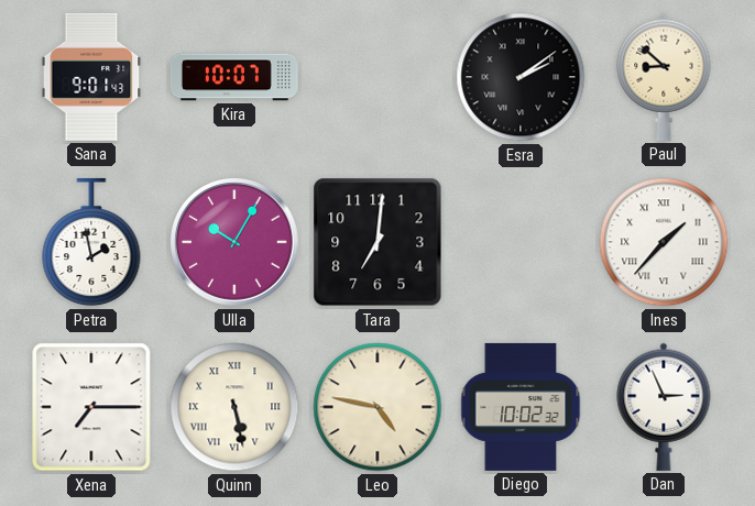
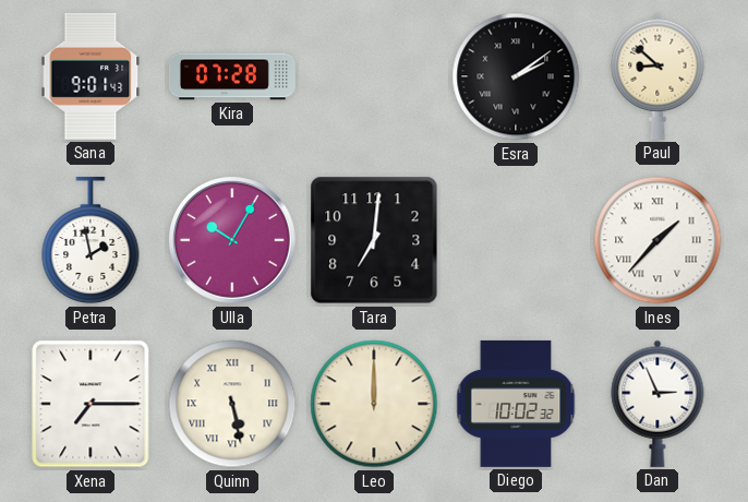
Kira: 10:07 -> 07:28
Leo: 4:47 -> 12:00
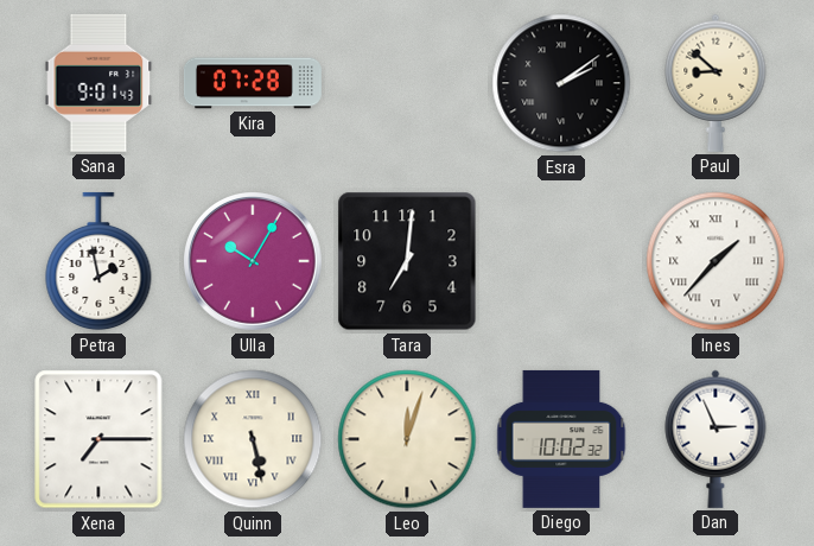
Leo: 12:00 -> 12:03
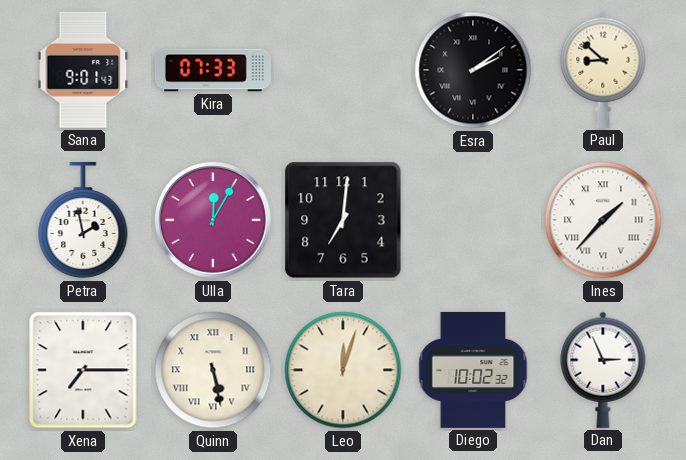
Kira: 07:28 -> 07:33
Ulla: 10:05 -> 12:05
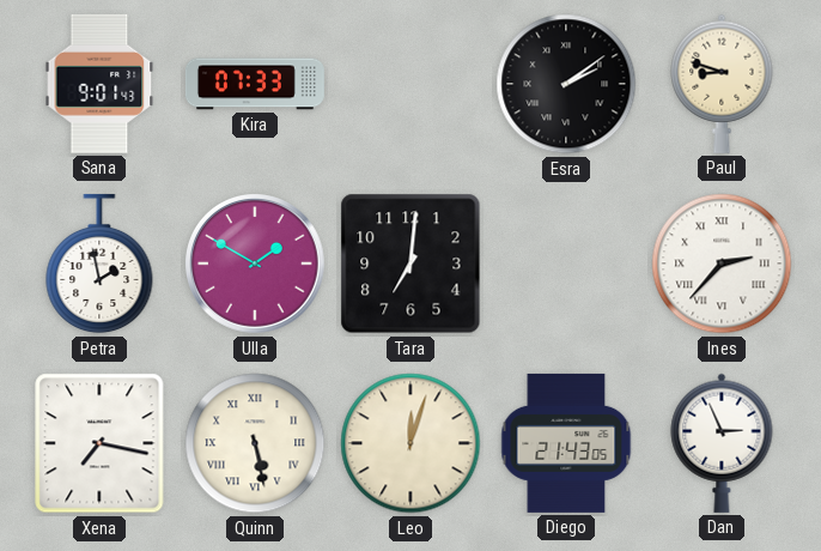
Paul: 8:52 -> 8:48
Ulla: 12:05 -> 1:50
Ines: 1:37 -> 2:37
Xena: 7:15 -> 7:17
Diego: 10:02 -> 21:43
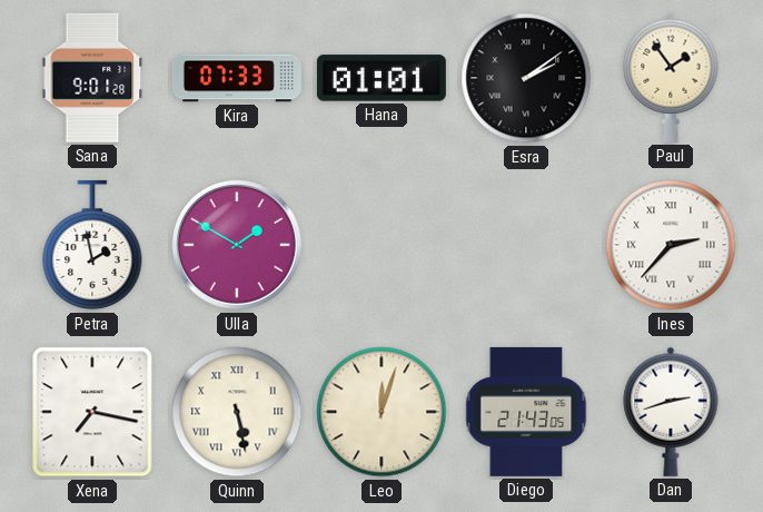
Sana: 9:01:43 -> 9:01:28
Hana: none -> 01:01
Paul: 8:48 -> 1:54
Tara: 7:01 -> none
Dan: 2:56 -> 2:42
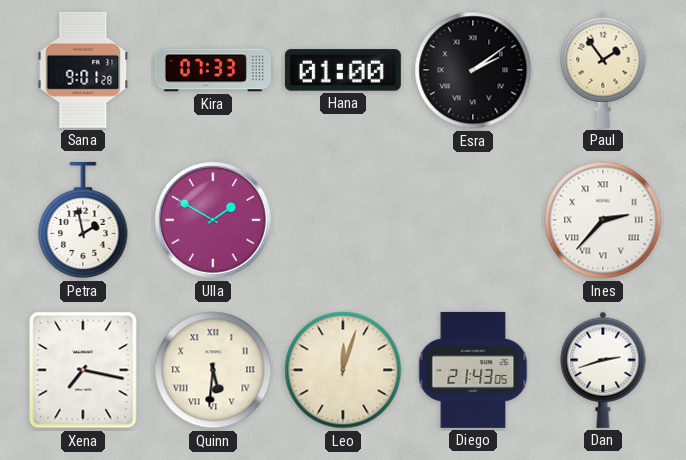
Hana: 01:01 -> 01:00
Quinn: 5:28 -> 5:31
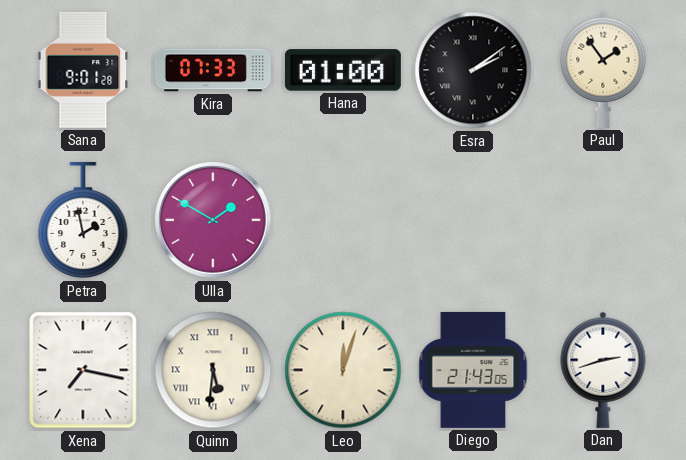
Ines: 2:37 -> none
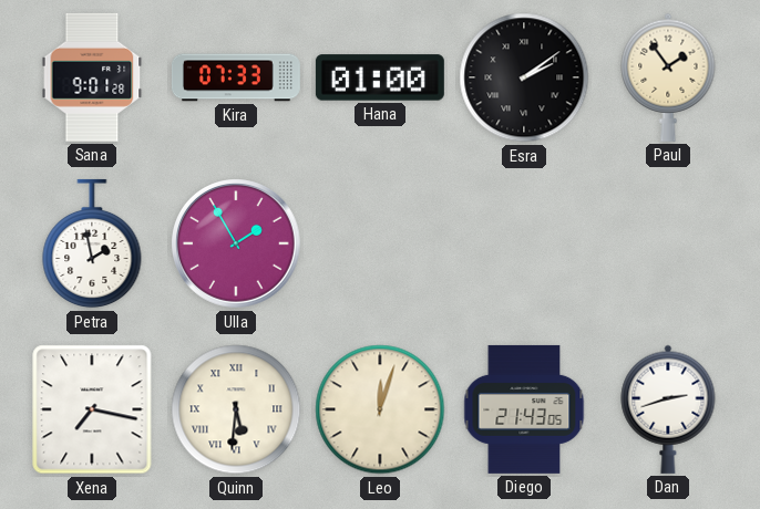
Ulla: 1:50 -> 1:55
